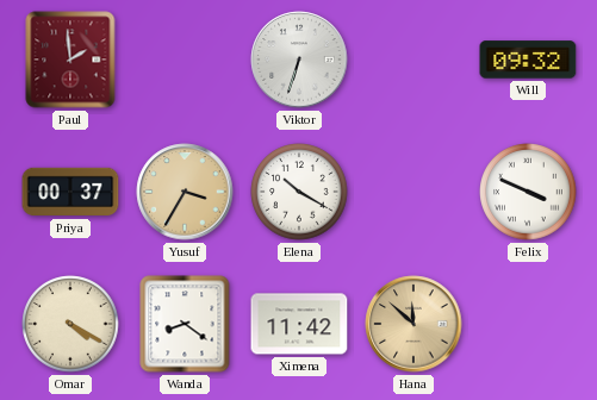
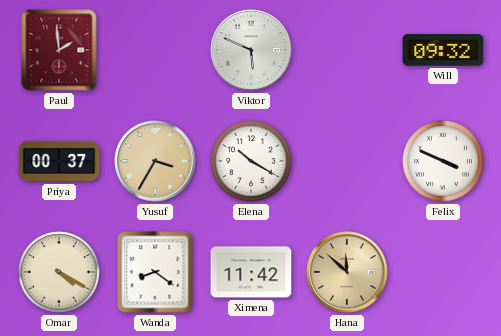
Viktor: 6:33 -> 5:49
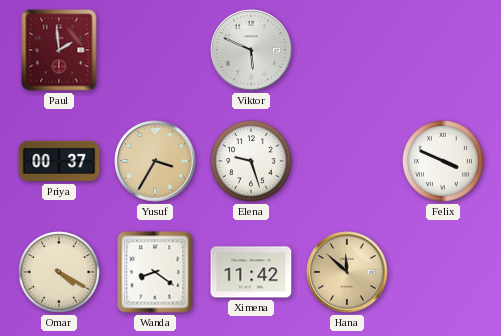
Will: 09:32 -> none
Elena: 10:20 -> 9:27
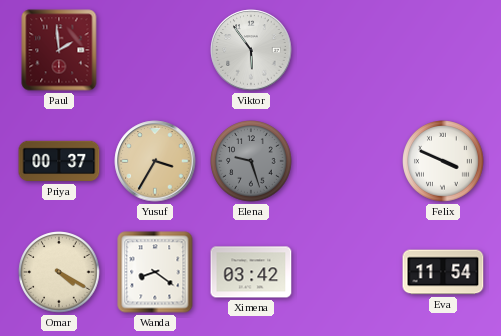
Viktor: 5:49 -> 5:54
Elena dial: white -> grey
Ximena: 11:42 -> 03:42
Hana: 11:52 -> none
Eva: none -> 11:54
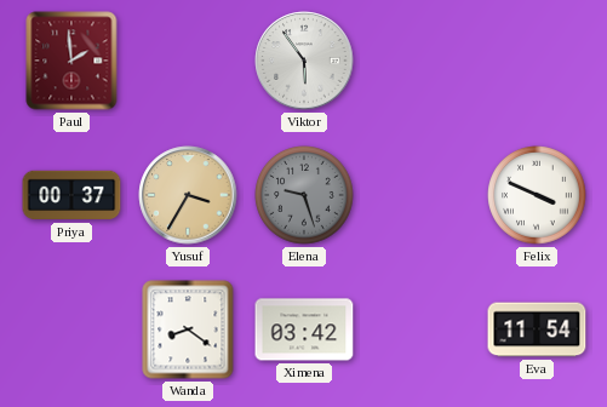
Omar: 4:20 -> none
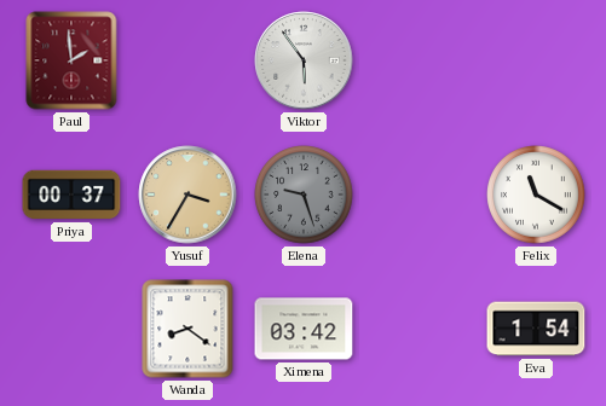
Felix: 3:49 -> 11:20
Eva: 11:54 -> 1:54
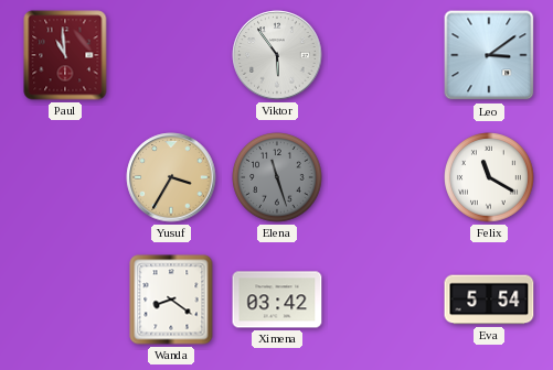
Paul: 1:59 -> 10:59
Leo: none -> 3:09
Priya: 00:37 -> none
Elena: 9:27 -> 11:27
Eva: 1:54 -> 5:54
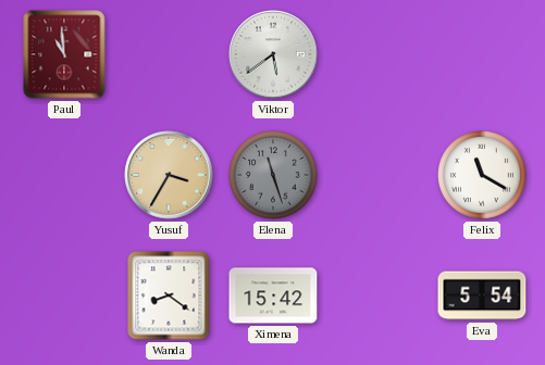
Viktor: 5:54 -> 5:39
Leo: 3:09 -> none
Ximena: 03:42 -> 15:42
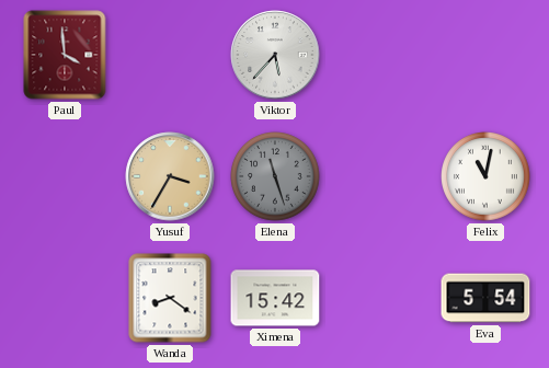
Paul: 10:59 -> 3:59
Viktor: 5:39 -> 5:37
Felix: 11:20 -> 11:02
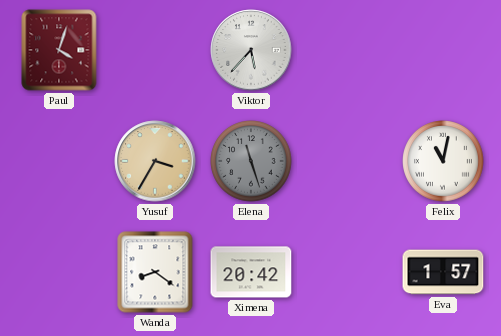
Paul: 3:59 -> 4:03
Ximena: 15:42 -> 20:42
Eva: 5:54 -> 1:57
